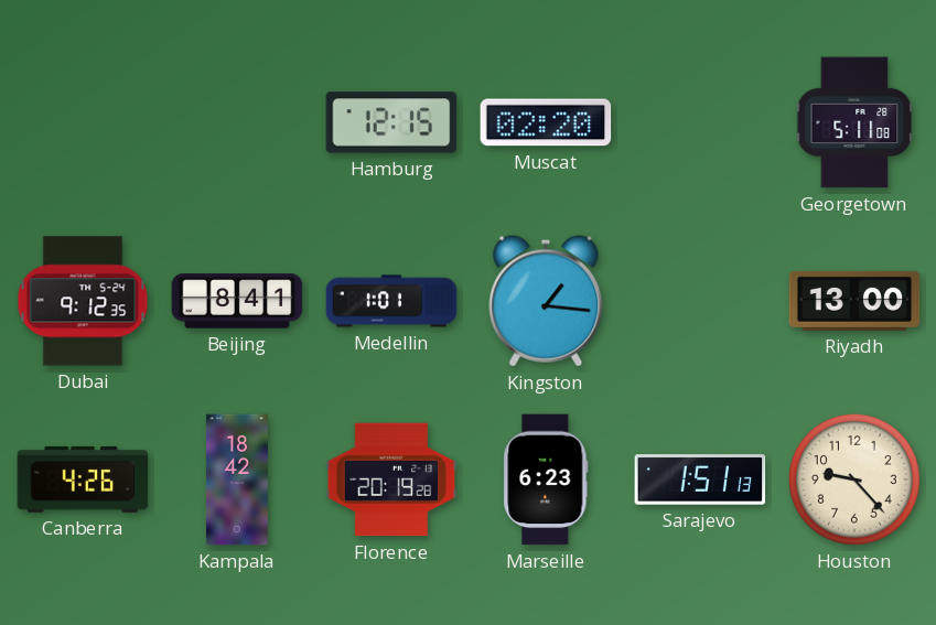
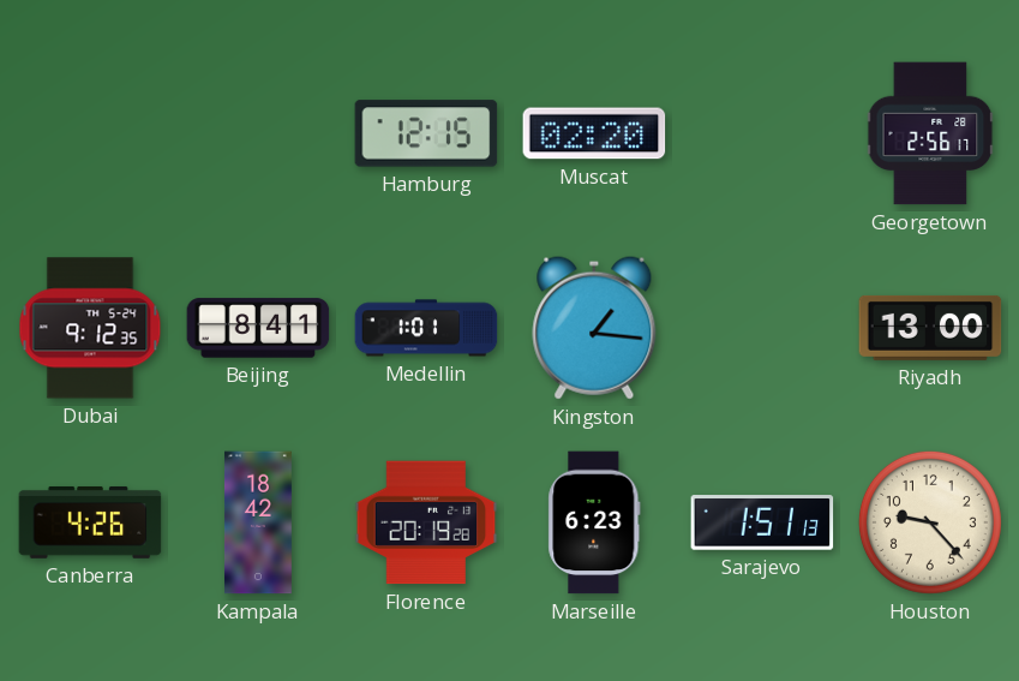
Georgetown: 5:11 -> 2:56
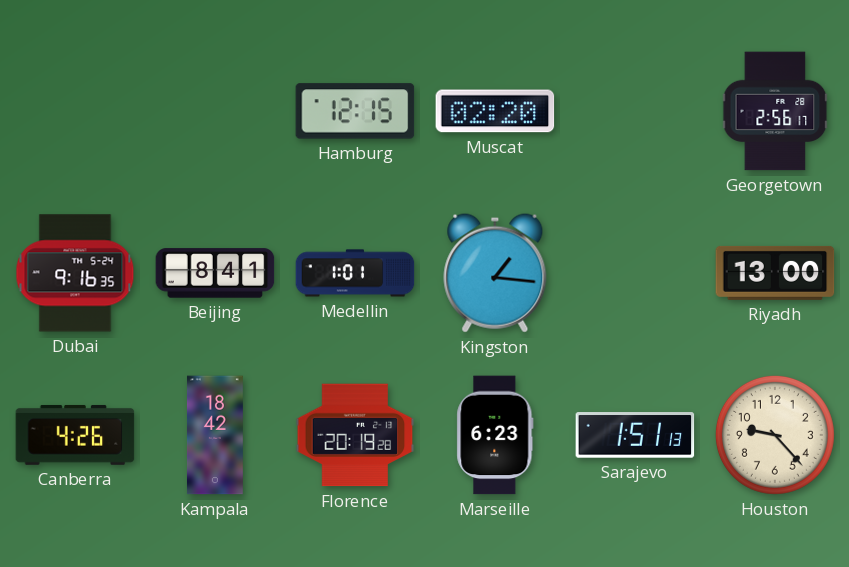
Dubai: 9:12 -> 9:16
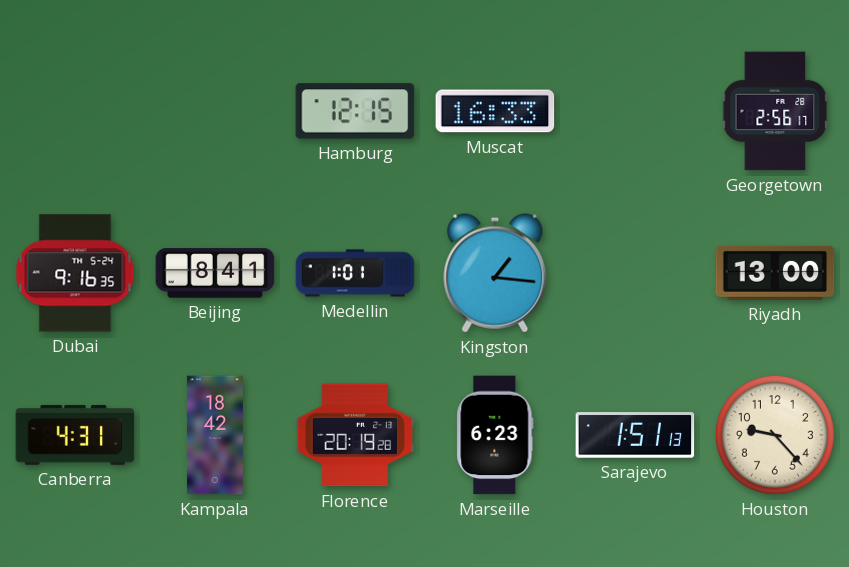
Muscat: 02:20 -> 16:33
Canberra: 4:26 -> 4:31
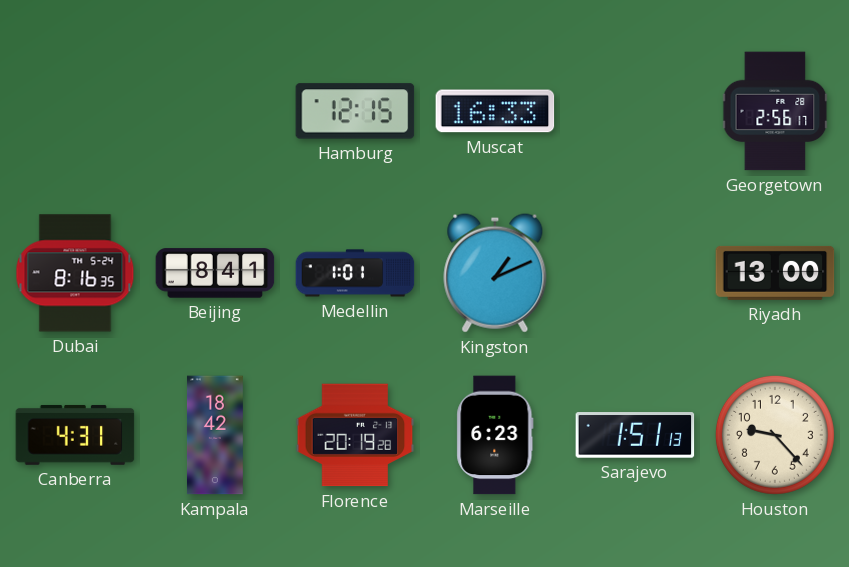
Dubai: 9:16 -> 8:16
Kingston: 1:16 -> 1:11
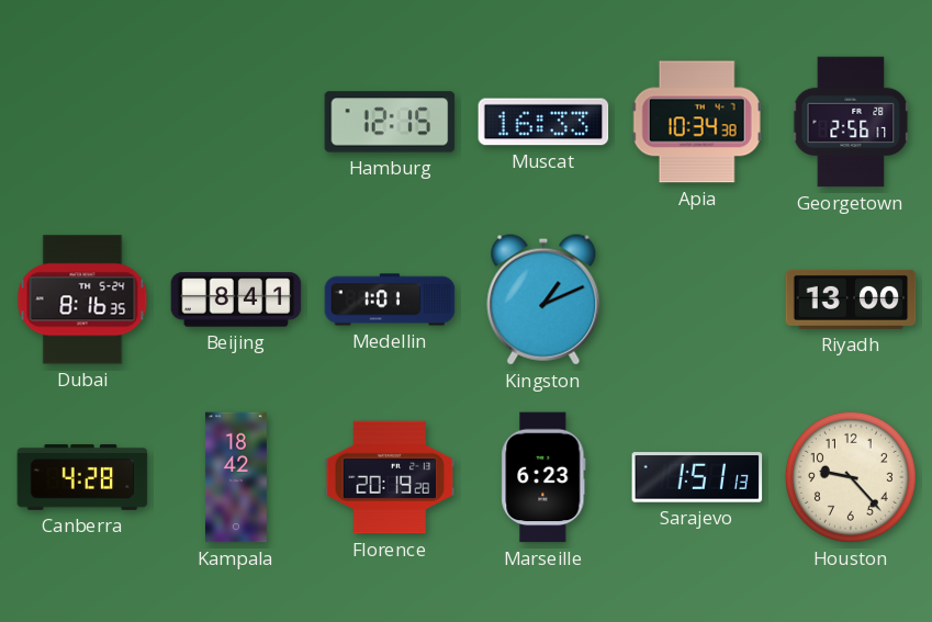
Apia: none -> 10:34
Canberra: 4:31 -> 4:28
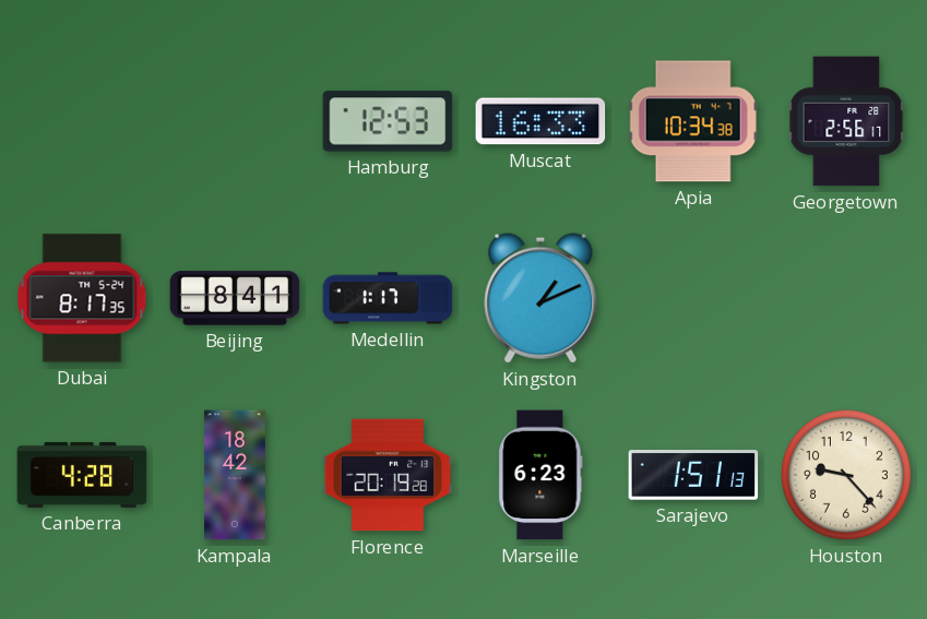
Hamburg: 12:15 -> 12:53
Dubai: 8:16 -> 8:17
Medellin: 1:01 -> 1:17
Riyadh: 13:00 -> none
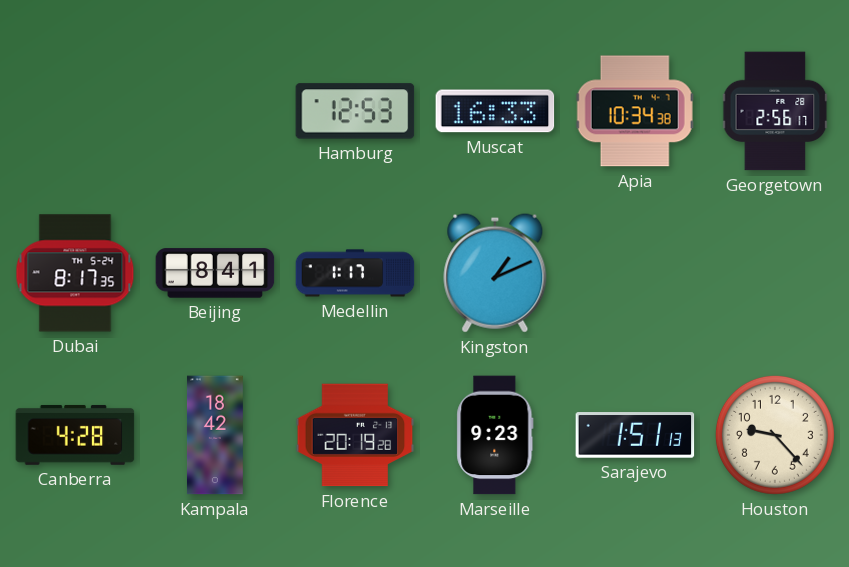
Marseille: 6:23 -> 9:23
